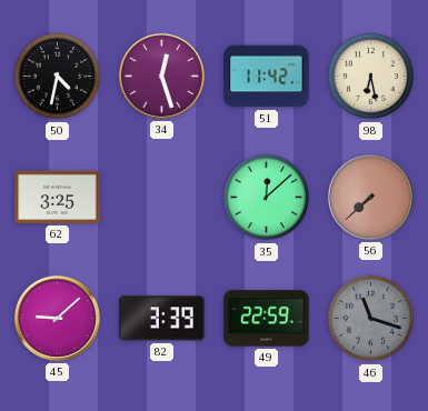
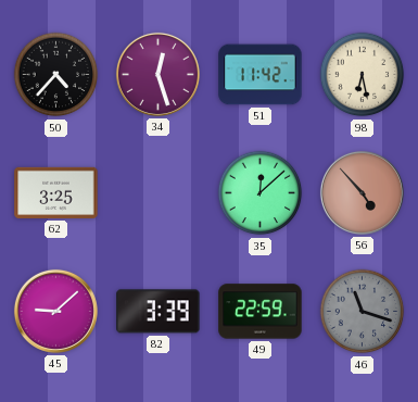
50: 4:32 -> 4:37
56: 7:38 -> 4:53
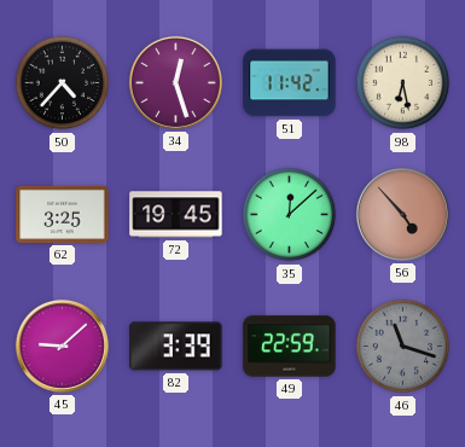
72: none -> 19:45
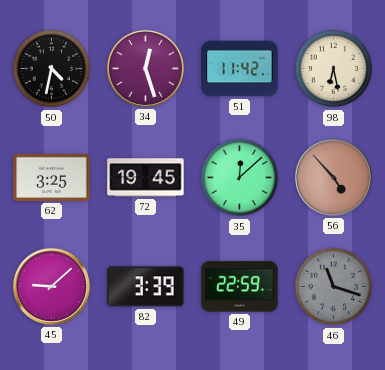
50: 4:37 -> 4:32
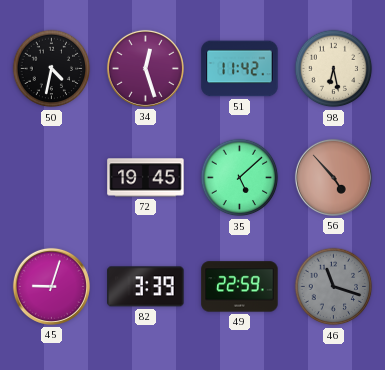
62: 3:25 -> none
35: 12:08 -> 5:08
45: 9:08 -> 9:03
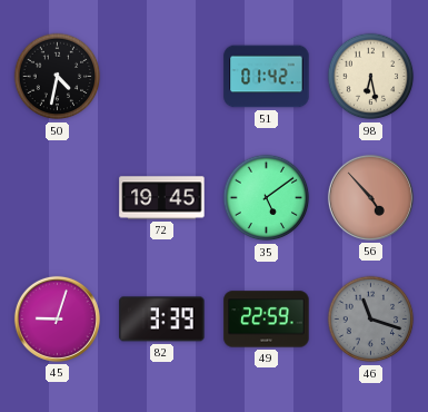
34: 12:27 -> none
51: 11:42 -> 01:42
35: 5:08 -> 5:09
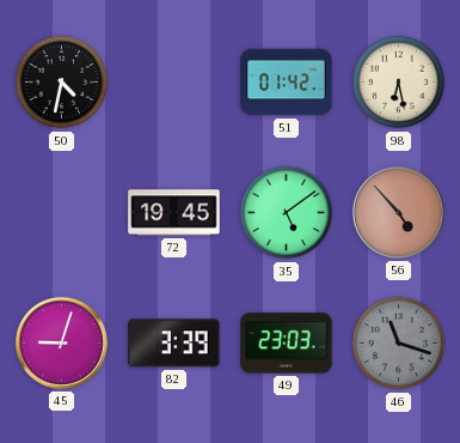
49: 22:59 -> 23:03
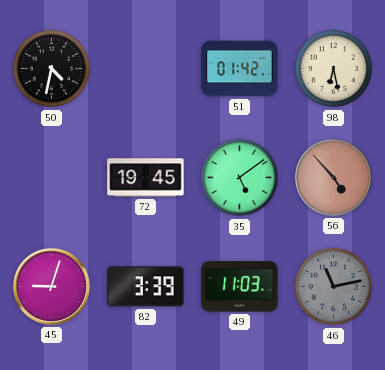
49: 23:03 -> 11:03
46: 11:18 -> 11:13
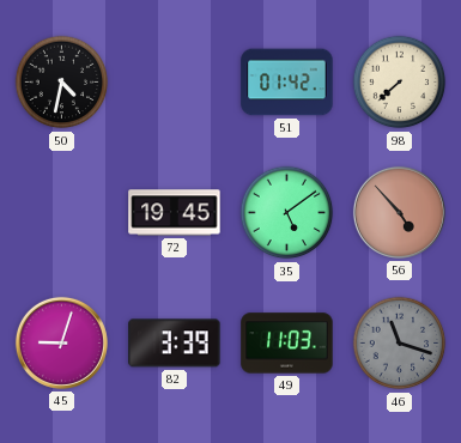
98: 6:28 -> 7:38
46: 11:13 -> 11:18
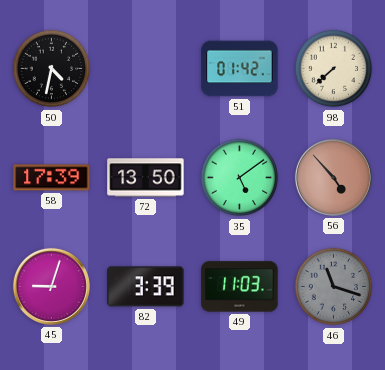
58: none -> 17:39
72: 19:45 -> 13:50
